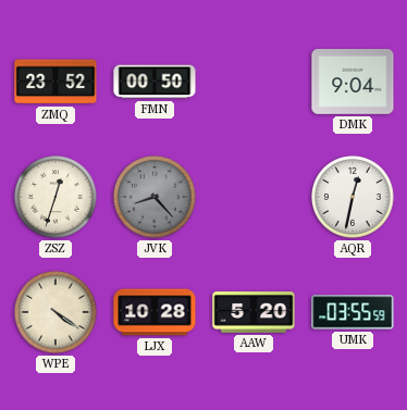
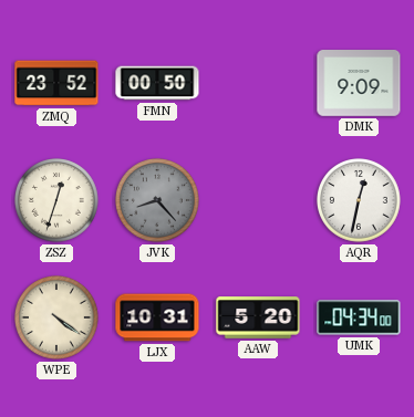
DMK: 9:04 -> 9:09
LJX: 10:28 -> 10:31
UMK: 03:55 -> 04:34
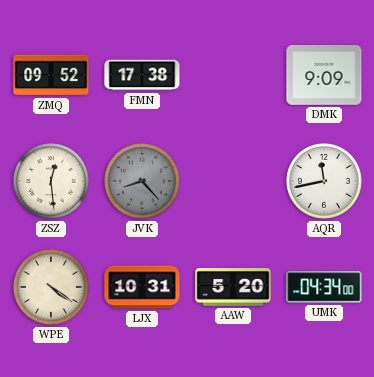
ZMQ: 23:52 -> 09:52
FMN: 00:50 -> 17:38
ZSZ: 12:33 -> 12:29
AQR: 12:32 -> 11:43
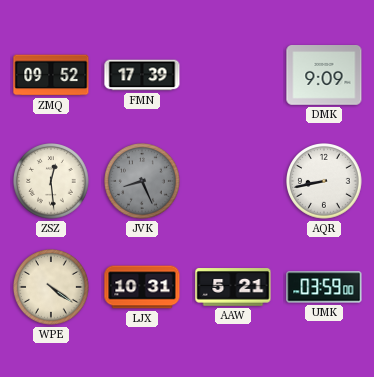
FMN: 17:38 -> 17:39
JVK: 8:23 -> 8:26
AQR: 11:43 -> 8:43
AAW: 5:20 -> 5:21
UMK: 04:34 -> 03:59
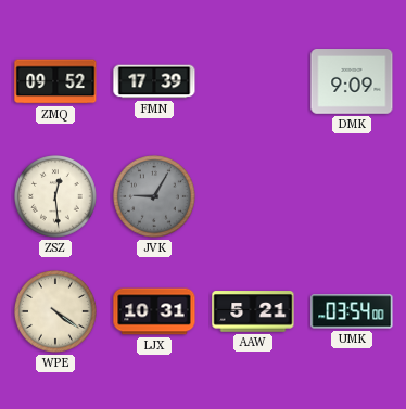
JVK: 8:26 -> 9:05
AQR: 8:43 -> none
UMK: 03:59 -> 03:54
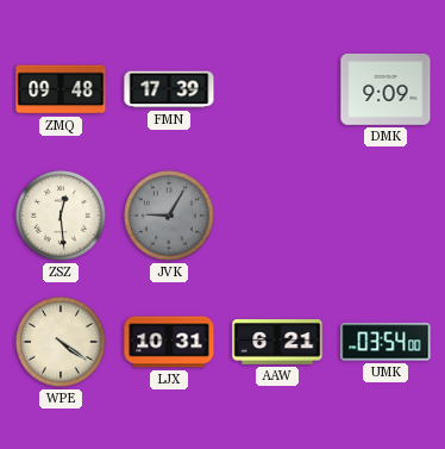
ZMQ: 09:52 -> 09:48
AAW: 5:21 -> 6:21
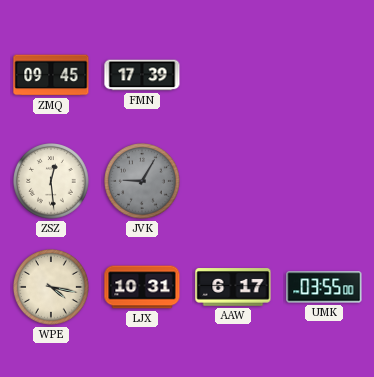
ZMQ: 09:48 -> 09:45
DMK: 9:09 -> none
WPE: 4:21 -> 4:17
AAW: 6:21 -> 6:17
UMK: 03:54 -> 03:55
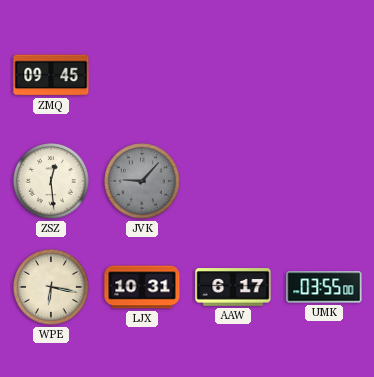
FMN: 17:39 -> none
JVK: 9:05 -> 9:07
WPE: 4:17 -> 6:17
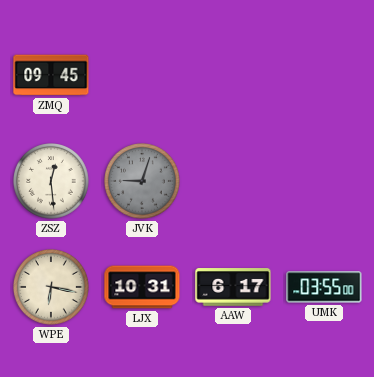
JVK: 9:07 -> 9:03
